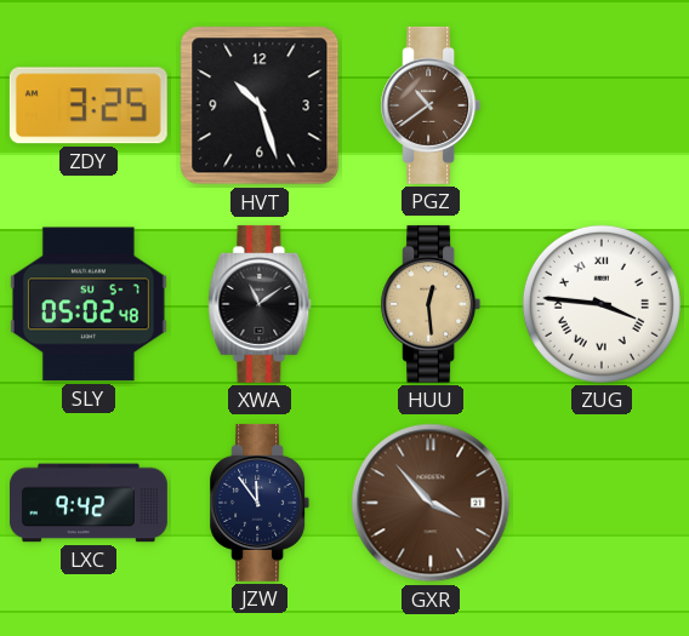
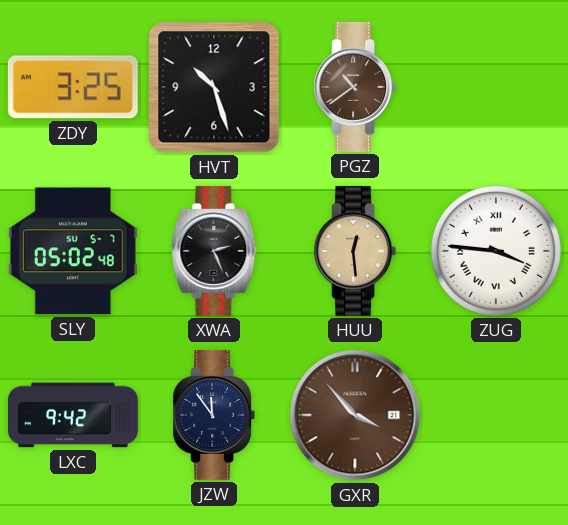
XWA: 11:09 -> 2:26
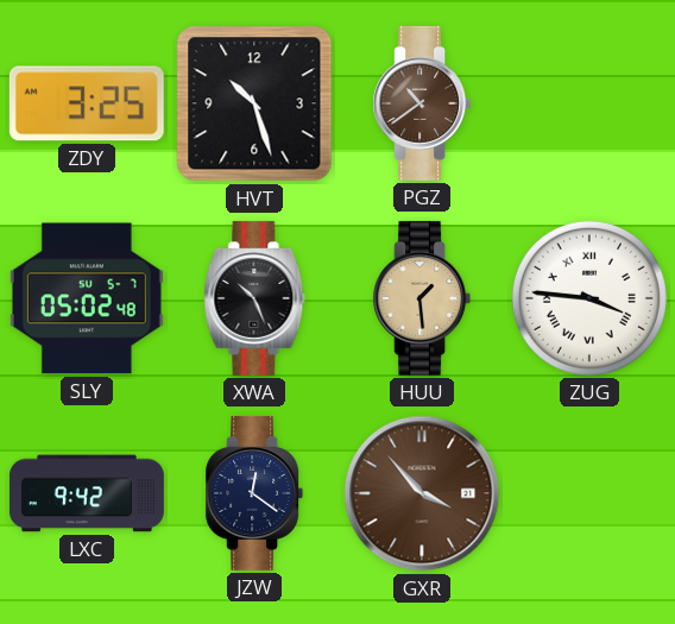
XWA: 2:26 -> 10:26
HUU: 12:29 -> 1:29
JZW: 11:54 -> 12:21
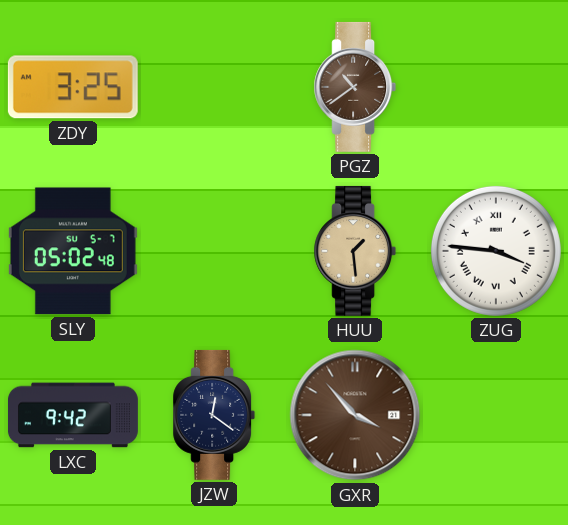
HVT: 10:27 -> none
XWA: 10:26 -> none
